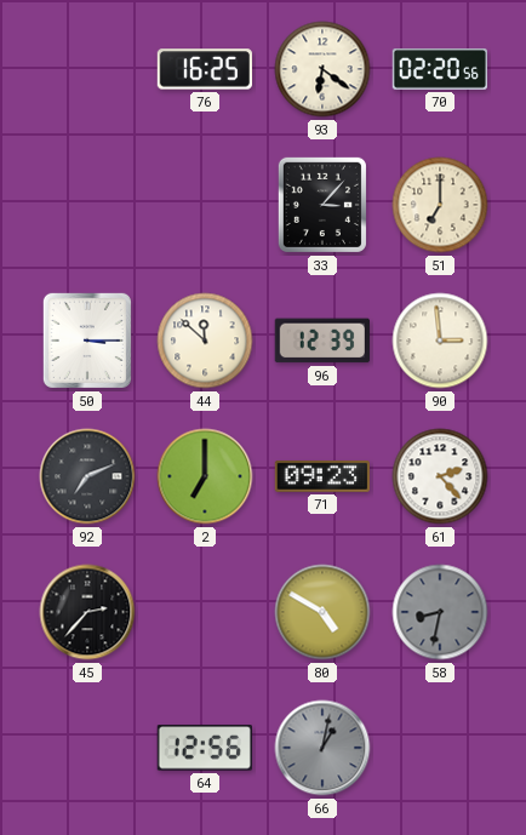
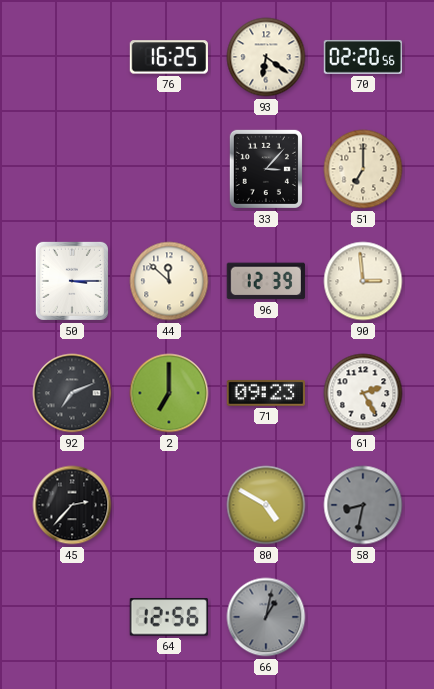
61: 2:23 -> 2:25
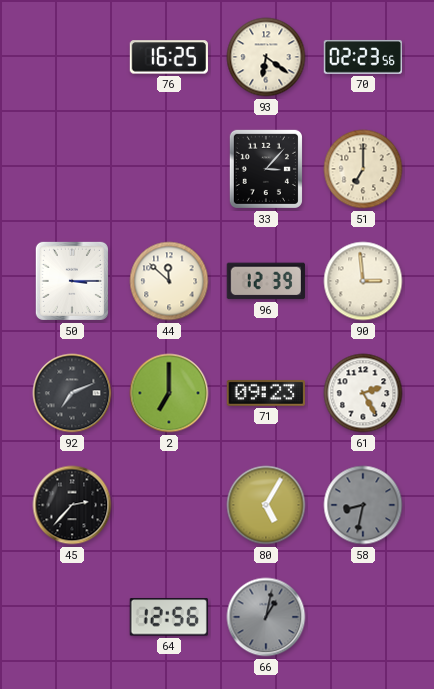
70: 02:20 -> 02:23
80: 4:50 -> 5:05
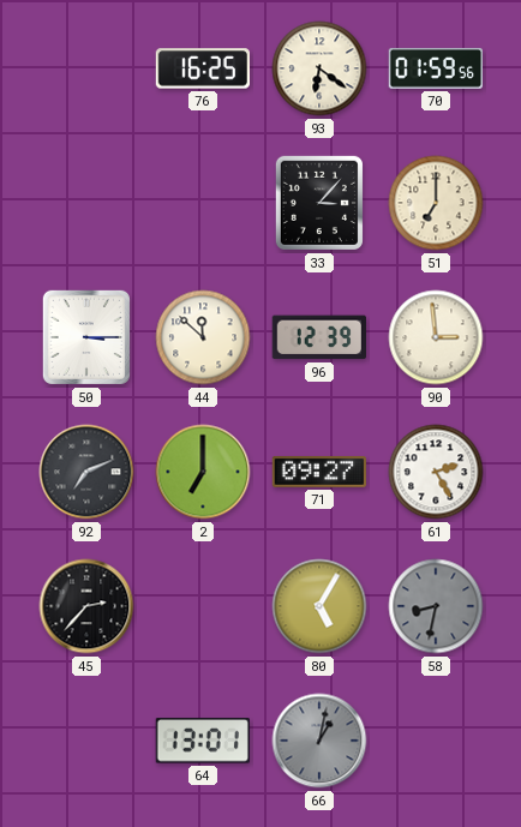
70: 02:23 -> 01:59
71: 09:23 -> 09:27
64: 12:56 -> 13:01
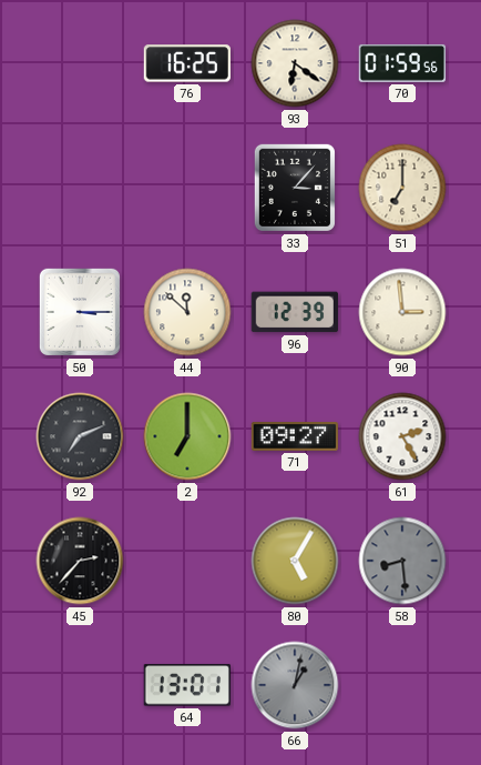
58: 8:32 -> 8:29
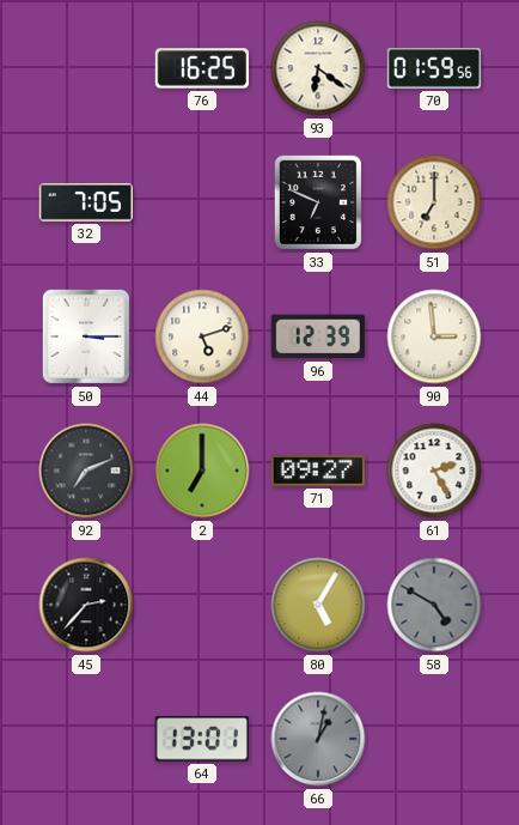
32: none -> 7:05
33: 3:07 -> 6:49
44: 11:52 -> 5:12
58: 8:29 -> 4:50
